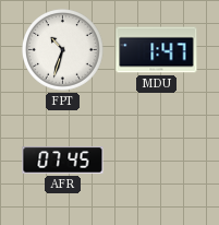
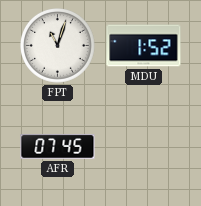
FPT: 10:33 -> 11:03
MDU: 1:47 -> 1:52
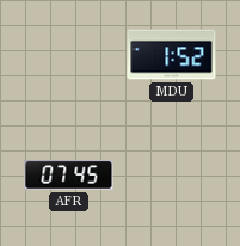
FPT: 11:03 -> none
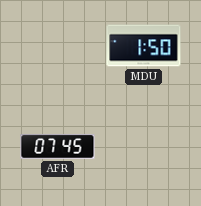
MDU: 1:52 -> 1:50
